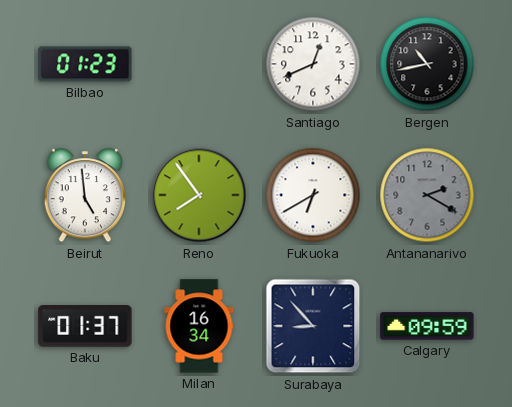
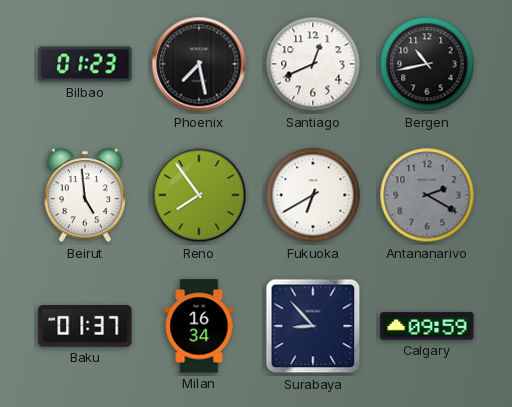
Phoenix: none -> 7:28
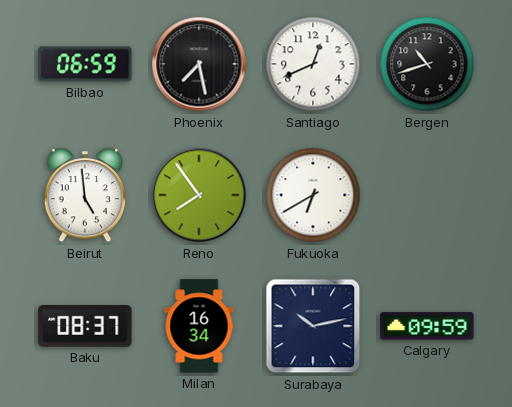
Bilbao: 01:23 -> 06:59
Bergen: 10:43 -> 10:42
Antananarivo: 2:20 -> none
Baku: 01:37 -> 08:37
Surabaya: 8:53 -> 10:13
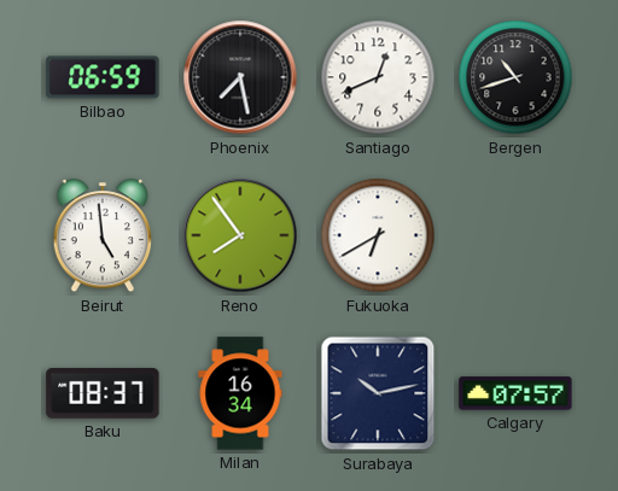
Calgary: 09:59 -> 07:57
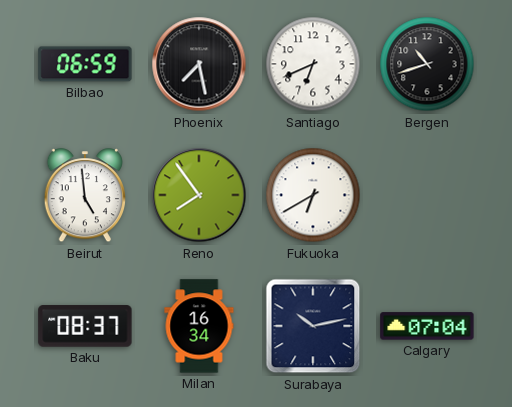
Santiago: 12:41 -> 6:41
Calgary: 07:57 -> 07:04
